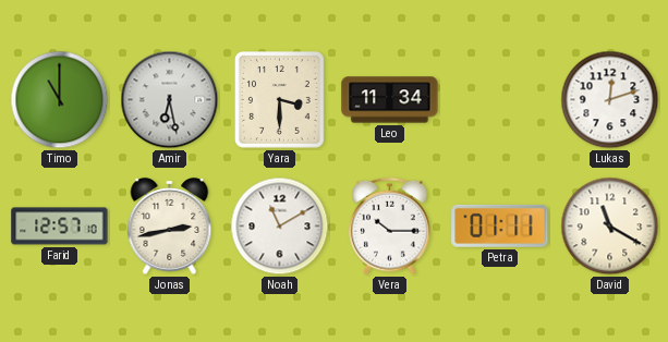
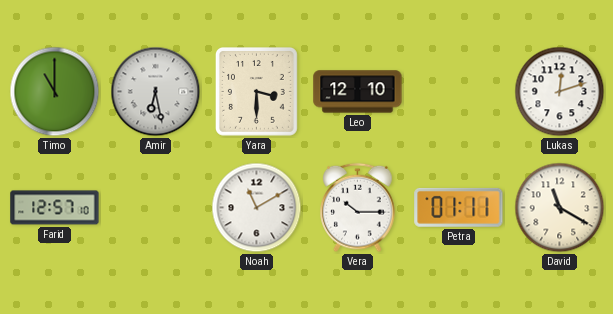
Leo: 11:34 -> 12:10
Jonas: 2:43 -> none
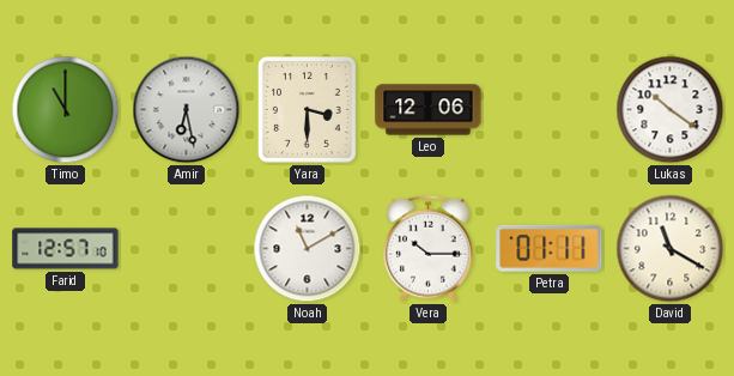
Leo: 12:10 -> 12:06
Lukas: 12:12 -> 10:21
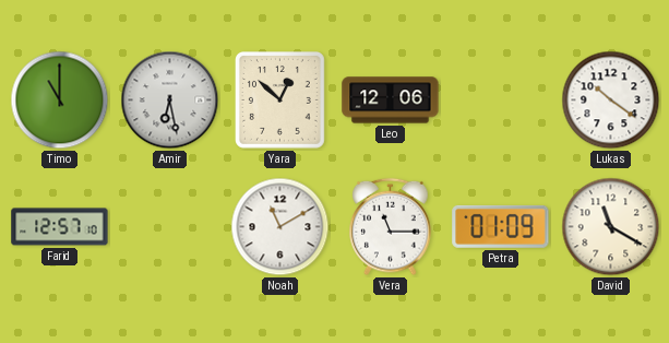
Yara: 3:30 -> 12:52
Vera: 10:15 -> 11:15
Petra: 01:11 -> 01:09
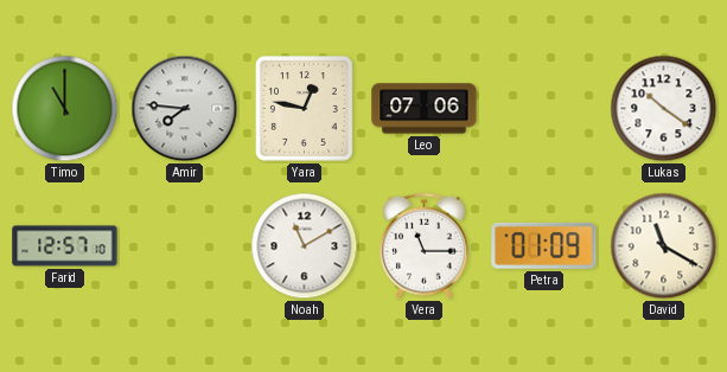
Amir: 6:28 -> 7:46
Yara: 12:52 -> 12:47
Leo: 12:06 -> 07:06
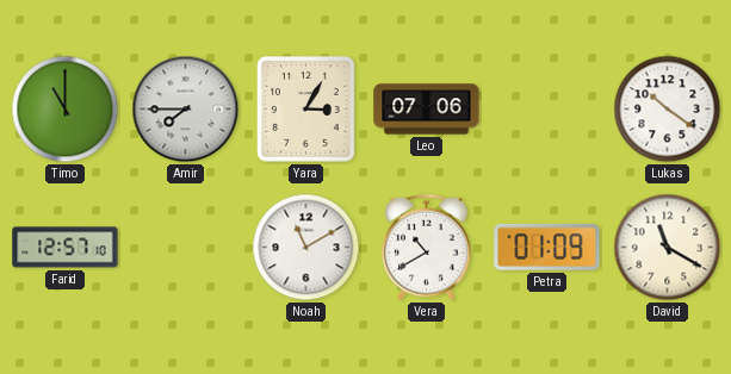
Amir: 7:46 -> 7:45
Yara: 12:47 -> 3:05
Vera: 11:15 -> 10:40
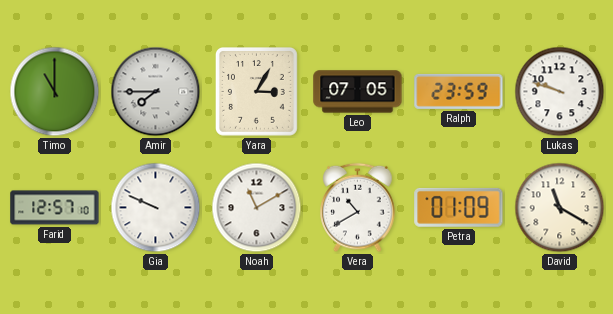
Leo: 07:06 -> 07:05
Ralph: none -> 23:59
Lukas: 10:21 -> 9:48
Gia: none -> 9:49
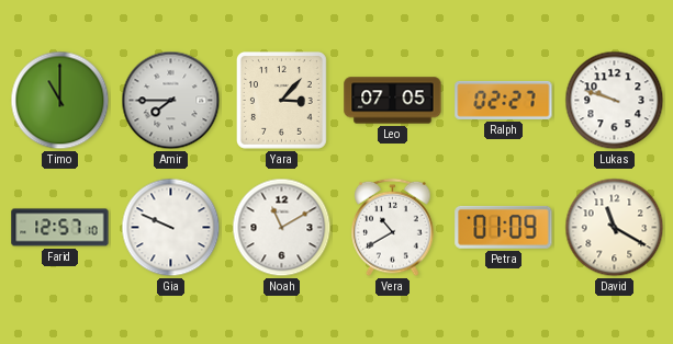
Yara: 3:05 -> 3:07
Ralph: 23:59 -> 02:27
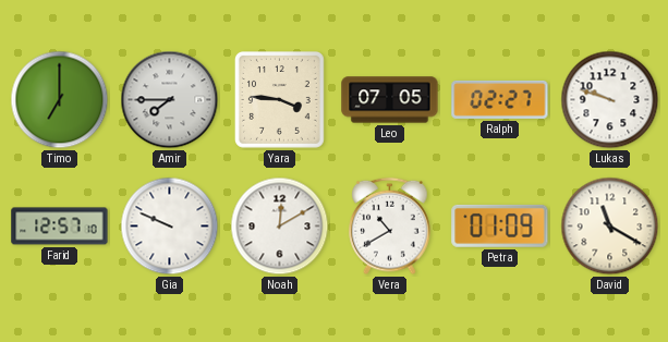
Timo: 11:00 -> 7:00
Yara: 3:07 -> 3:46
Noah: 11:10 -> 12:10
